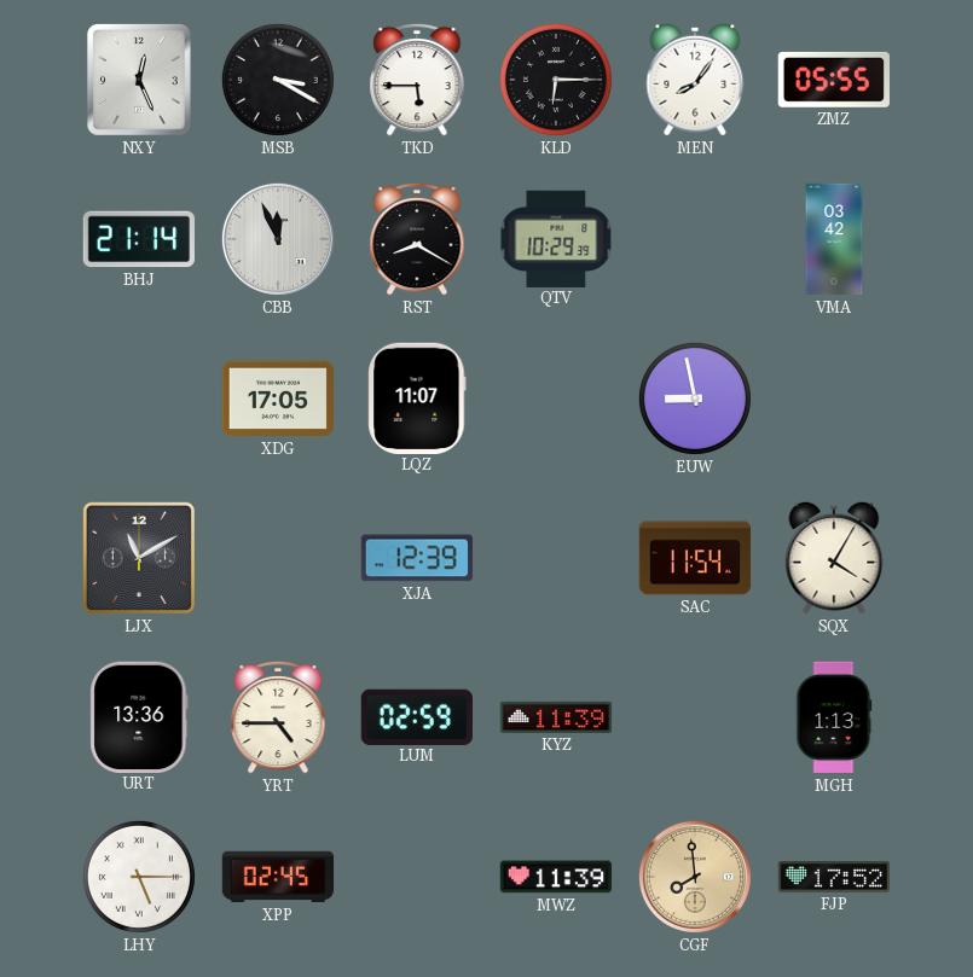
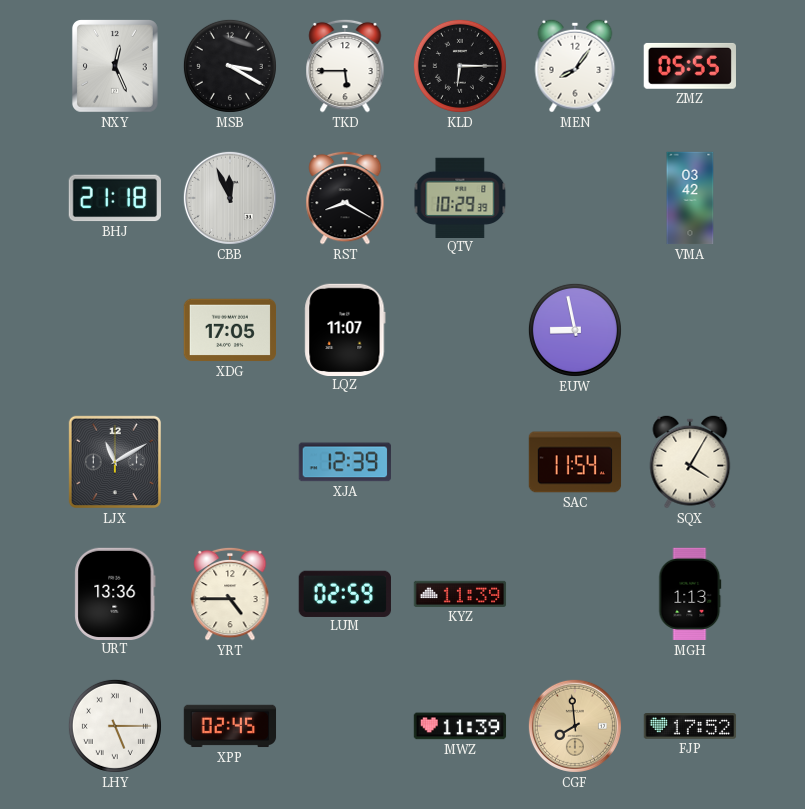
BHJ: 21:14 -> 21:18
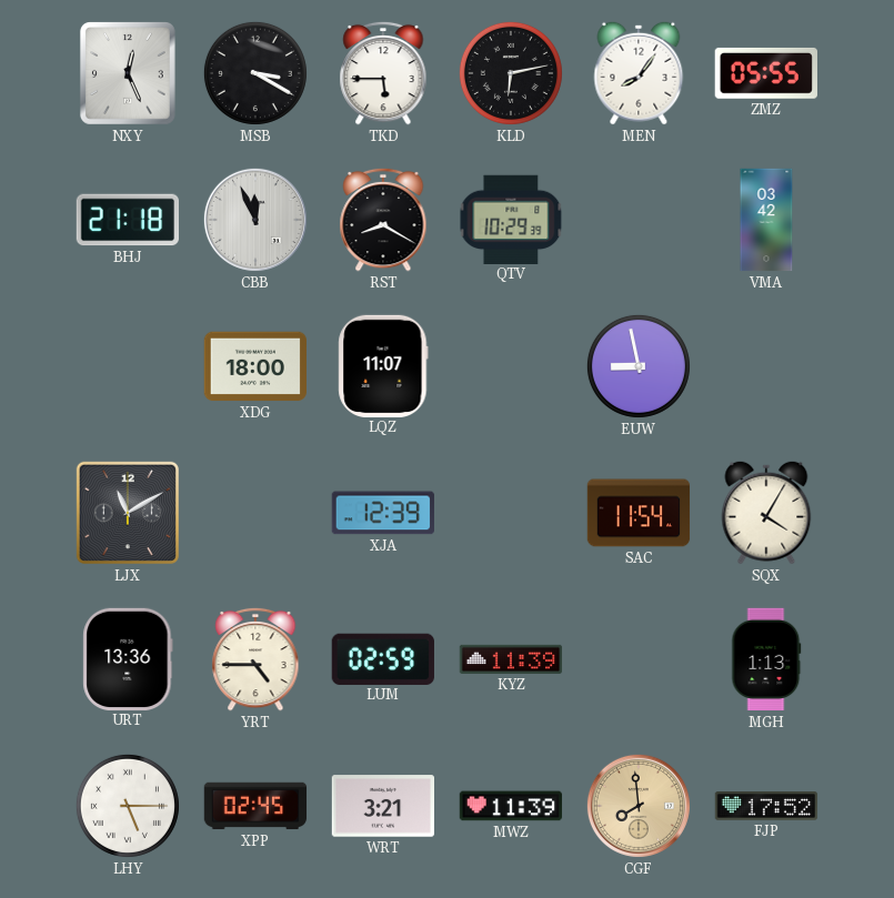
KLD: 6:15 -> 6:13
XDG: 17:05 -> 18:00
WRT: none -> 3:21
